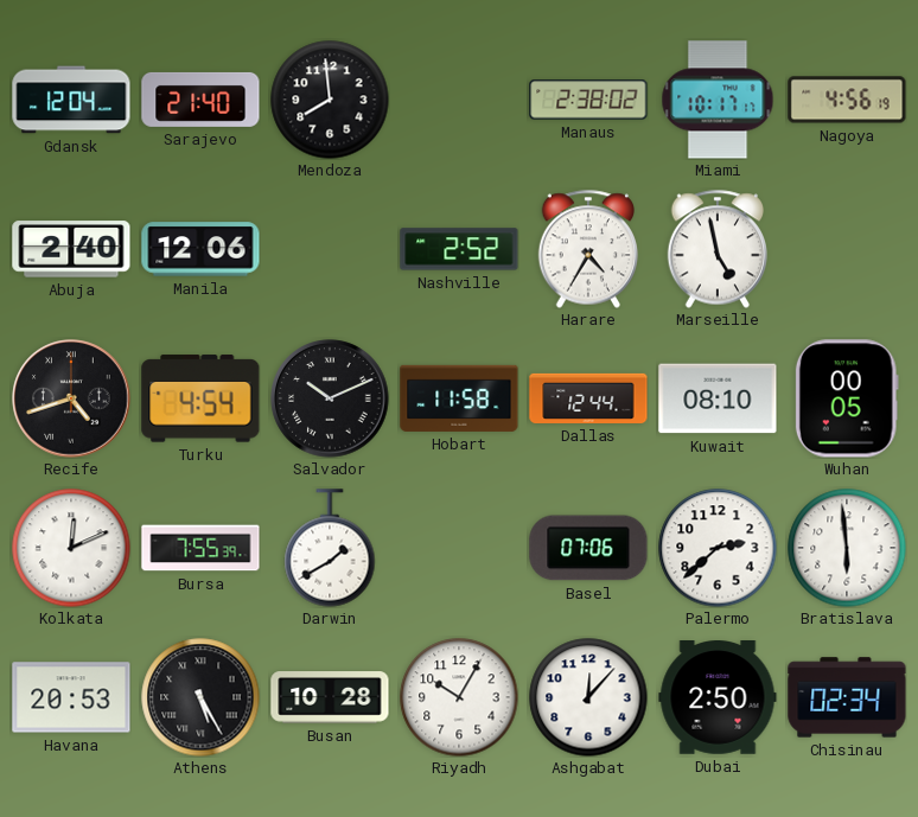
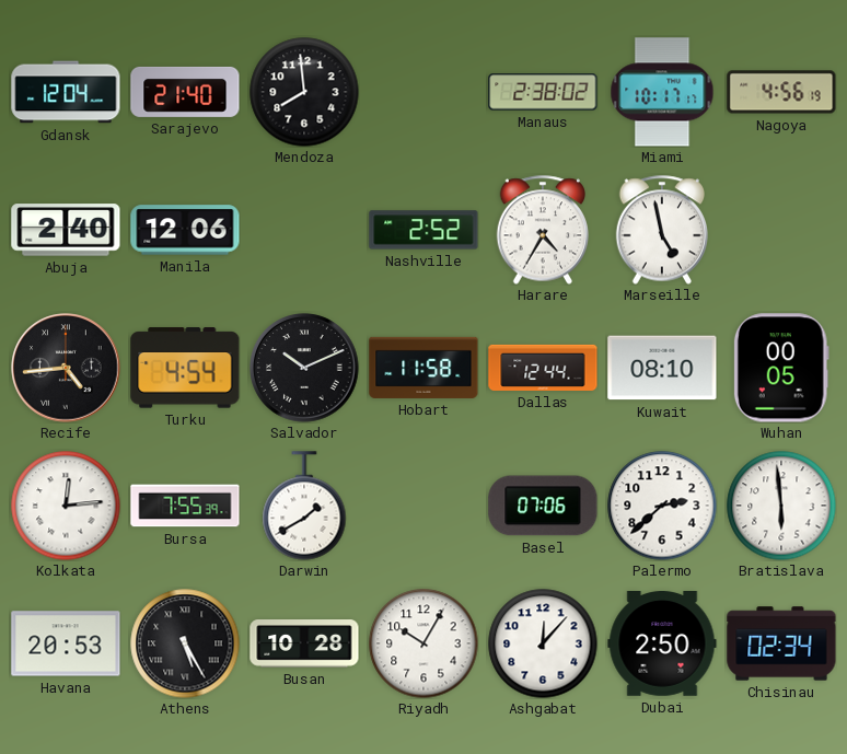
Recife: 4:42 -> 4:44
Kolkata: 12:11 -> 12:14
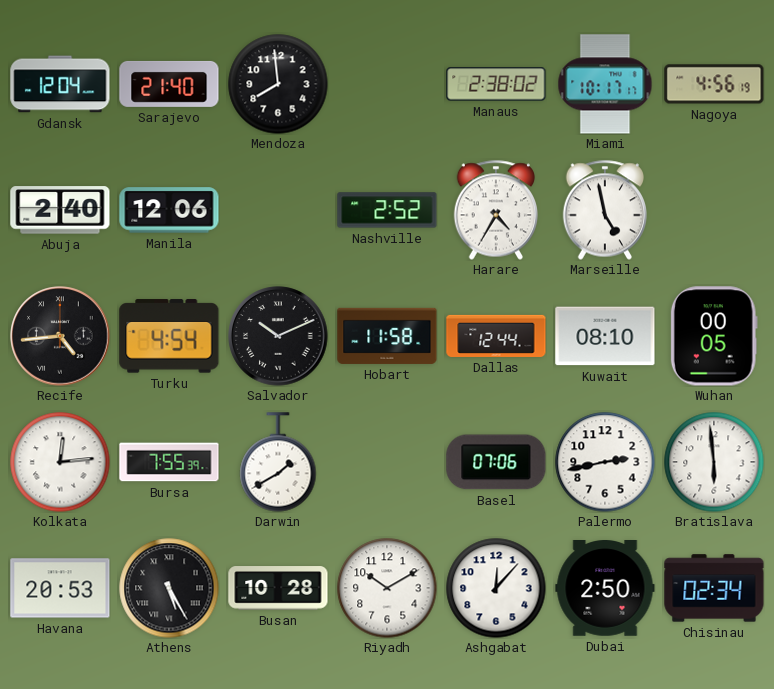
Palermo: 2:38 -> 2:43
Riyadh: 10:05 -> 10:10
